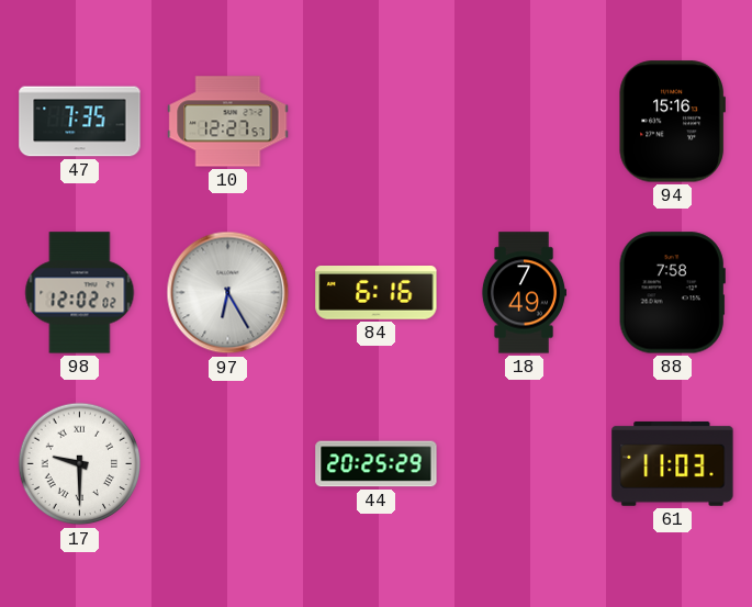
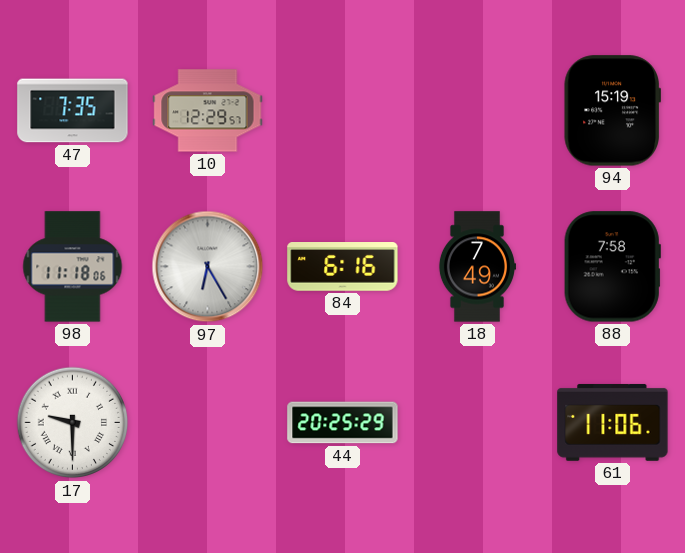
10: 12:27 -> 12:29
94: 15:16 -> 15:19
98: 12:02 -> 11:18
61: 11:03 -> 11:06
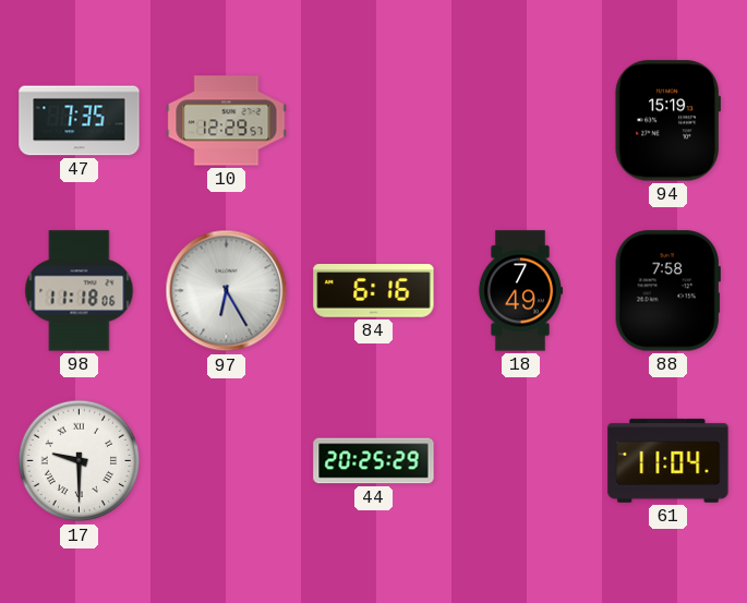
61: 11:06 -> 11:04
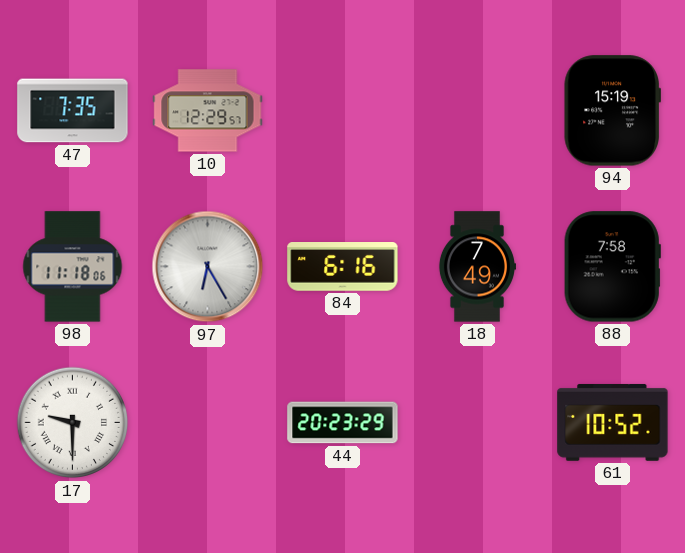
44: 20:25 -> 20:23
61: 11:04 -> 10:52
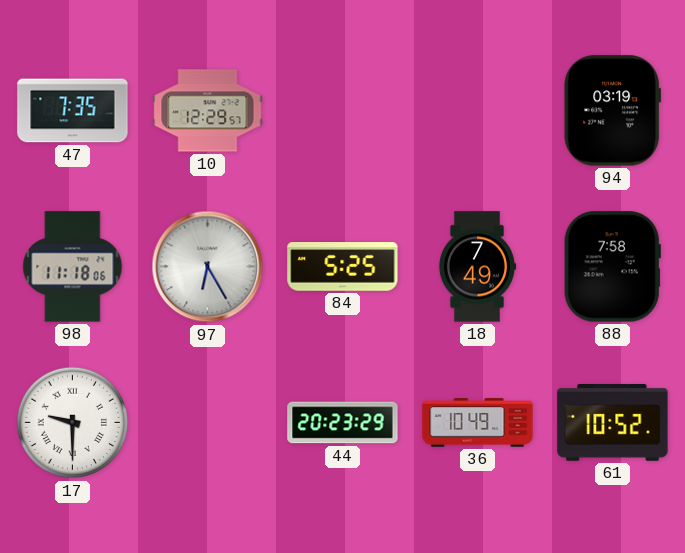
94: 15:19 -> 03:19
84: 6:16 -> 5:25
36: none -> 10:49
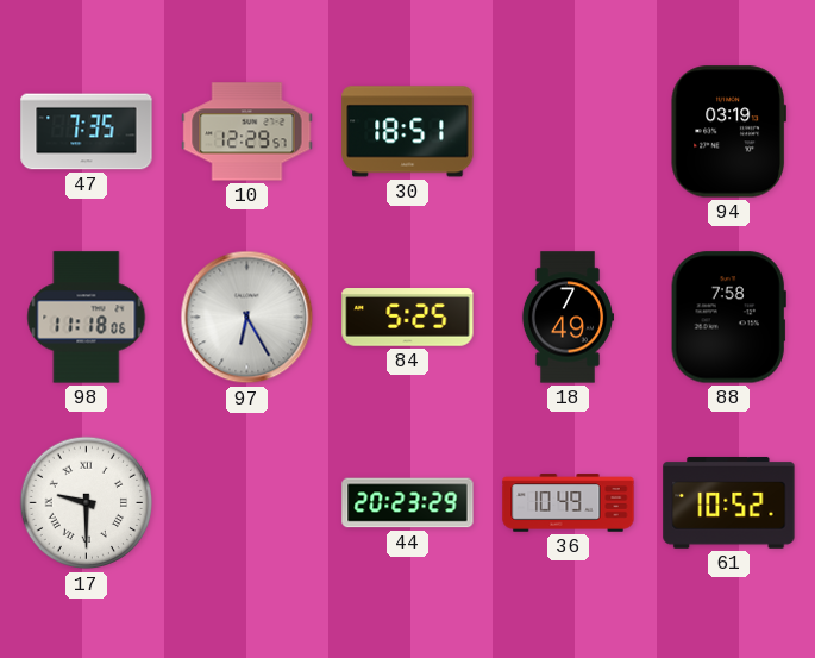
30: none -> 18:51
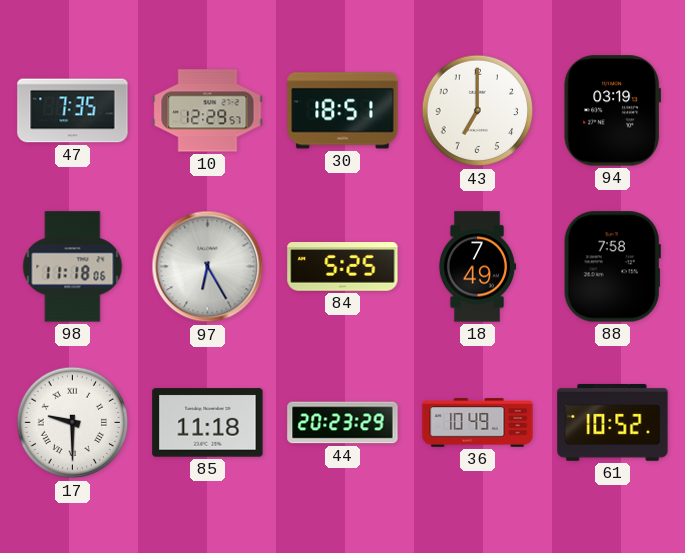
43: none -> 7:00
85: none -> 11:18
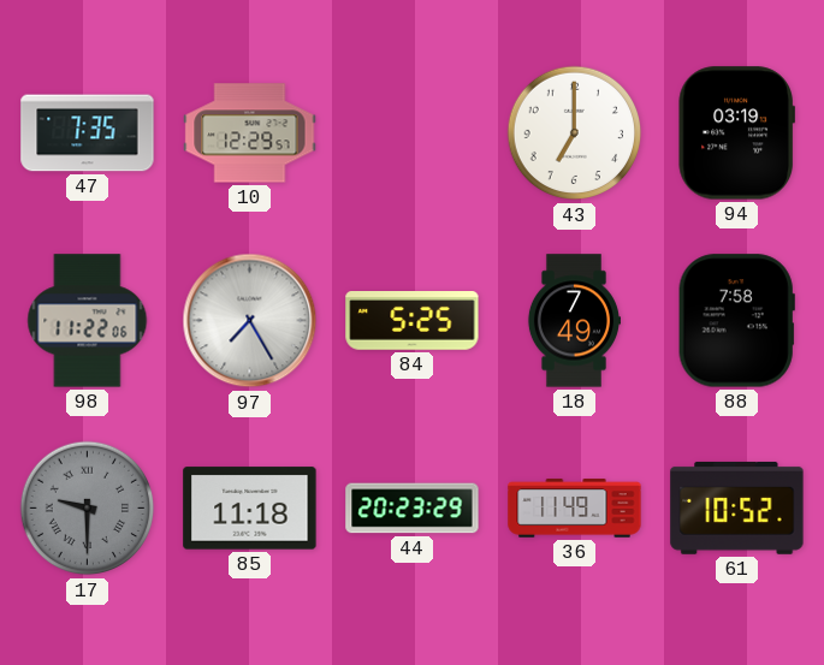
30: 18:51 -> none
98: 11:18 -> 11:22
97: 6:25 -> 7:25
17 dial: white -> grey
36: 10:49 -> 11:49
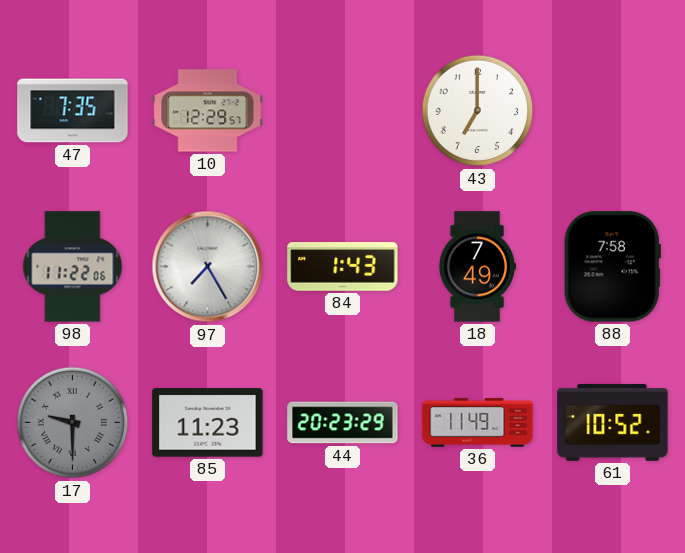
94: 03:19 -> none
84: 5:25 -> 1:43
85: 11:18 -> 11:23
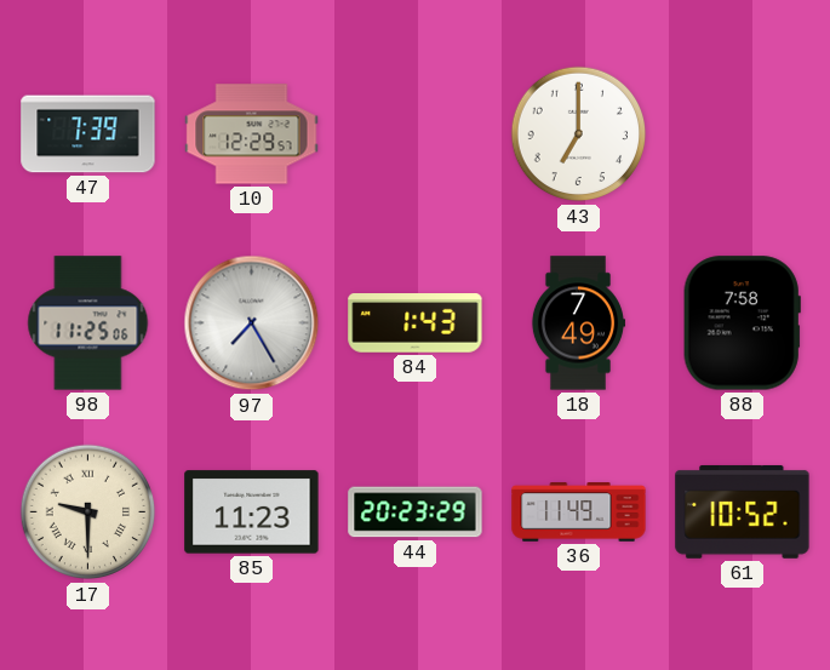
47: 7:35 -> 7:39
98: 11:22 -> 11:25
17 dial: grey -> cream
